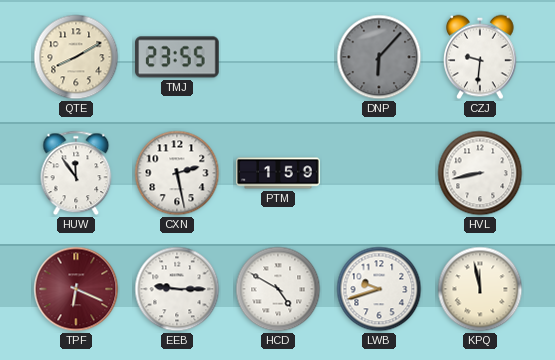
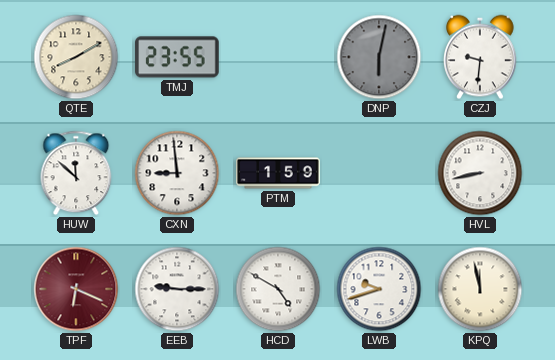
DNP: 6:07 -> 6:02
HUW: 11:54 -> 11:52
CXN: 2:28 -> 8:59
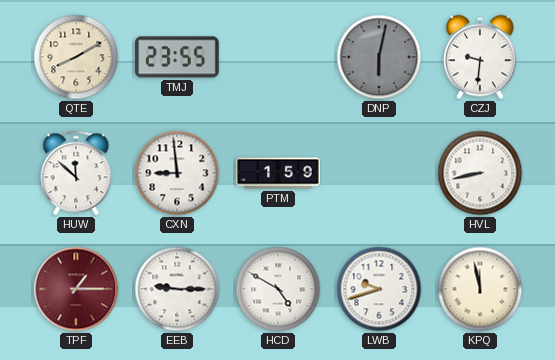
TPF: 6:19 -> 1:15
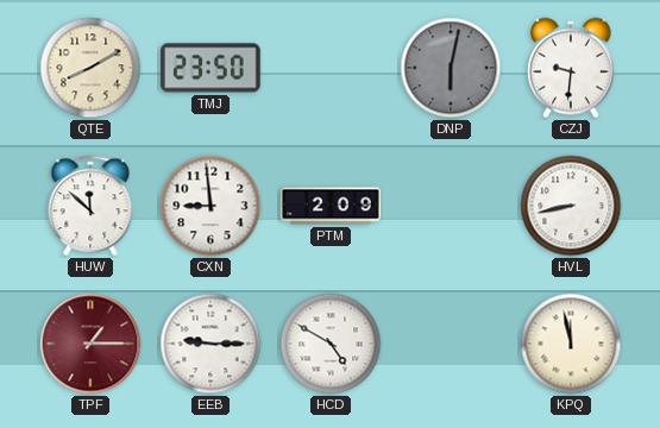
TMJ: 23:55 -> 23:50
PTM: 1:59 -> 2:09
LWB: 9:42 -> none
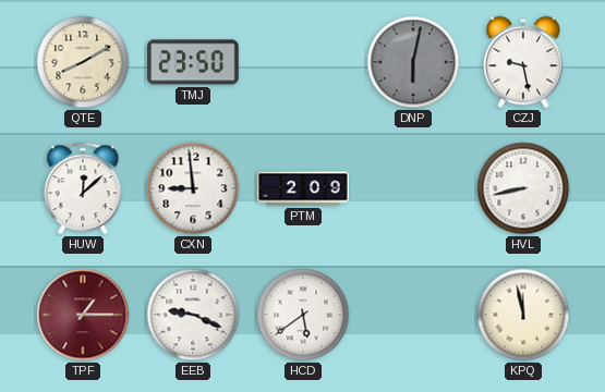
CZJ: 9:31 -> 9:28
HUW: 11:52 -> 12:08
EEB: 9:15 -> 9:19
HCD: 4:50 -> 5:39
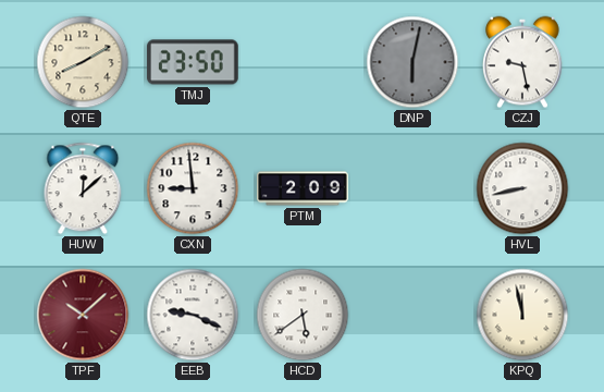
TPF: 1:15 -> 10:08
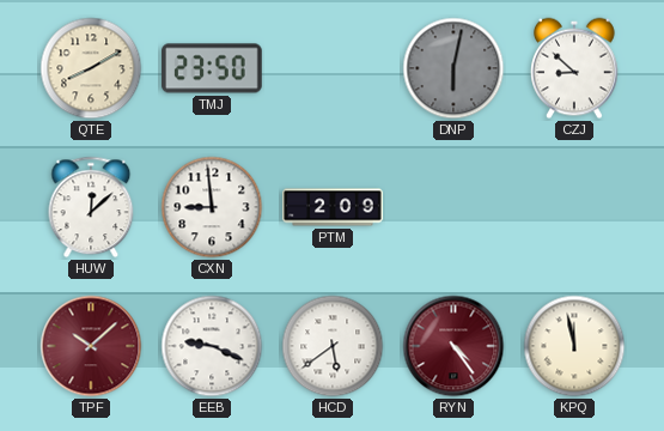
CZJ: 9:28 -> 8:52
HVL: 8:43 -> none
RYN: none -> 4:24
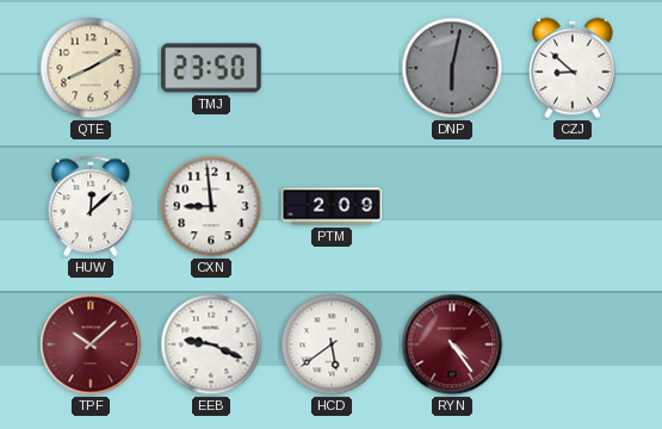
KPQ: 11:58 -> none
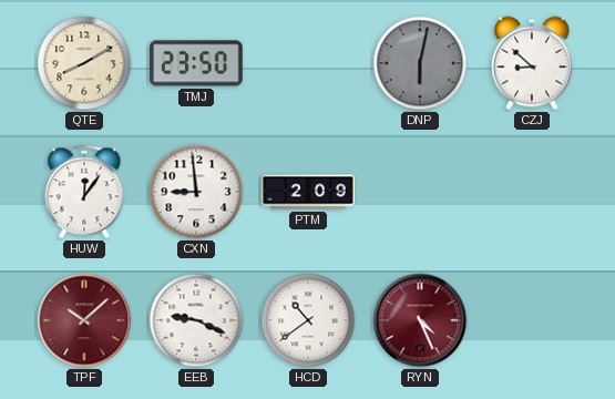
HUW: 12:08 -> 12:06
HCD: 5:39 -> 10:39
RYN: 4:24 -> 4:26
